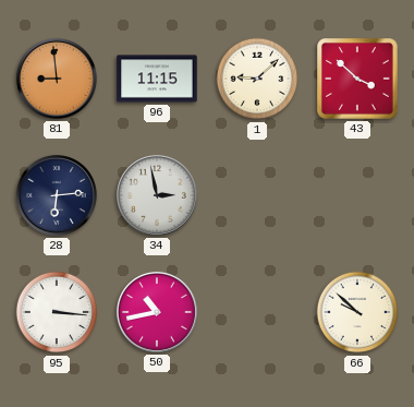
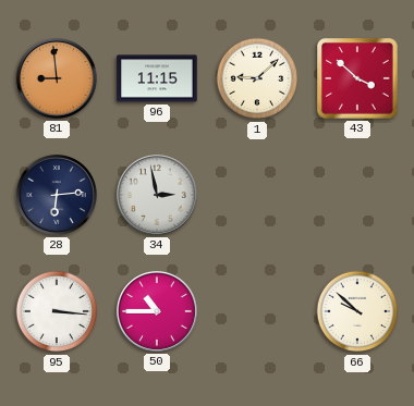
50: 10:43 -> 10:45
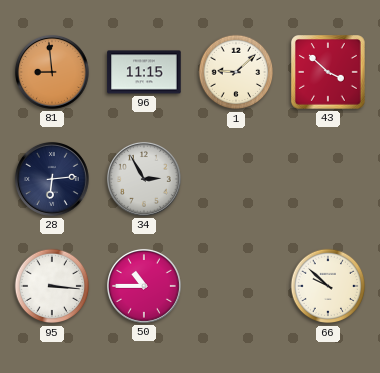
34: 2:58 -> 2:55
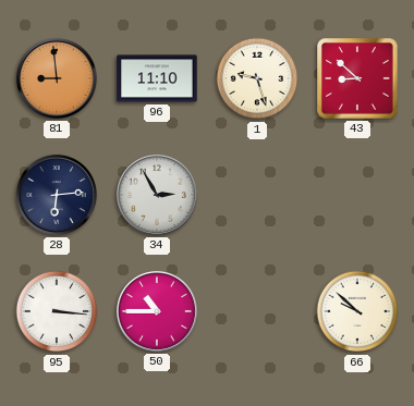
96: 11:15 -> 11:10
1: 9:08 -> 9:27
43: 3:52 -> 8:52
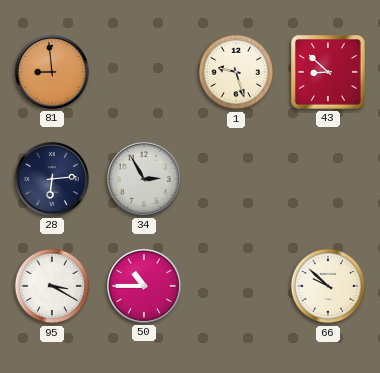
96: 11:10 -> none
95: 3:16 -> 3:20
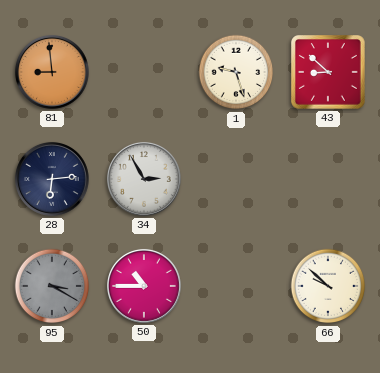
95 dial: white -> grey
